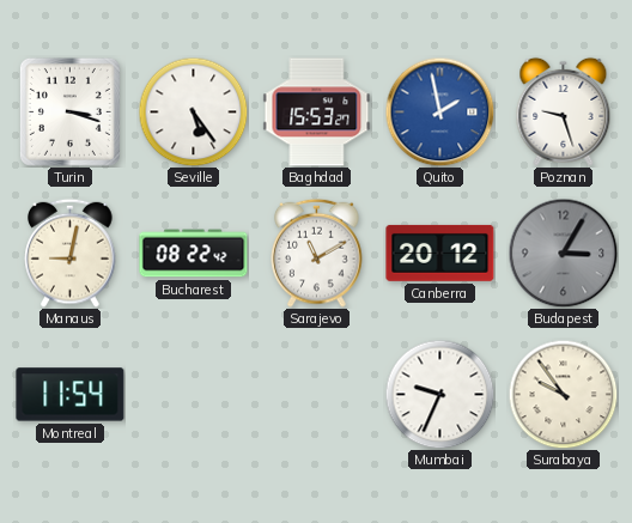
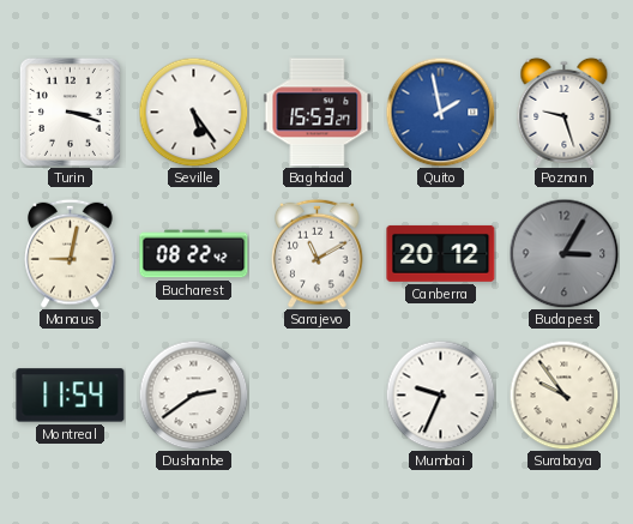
Dushanbe: none -> 2:39
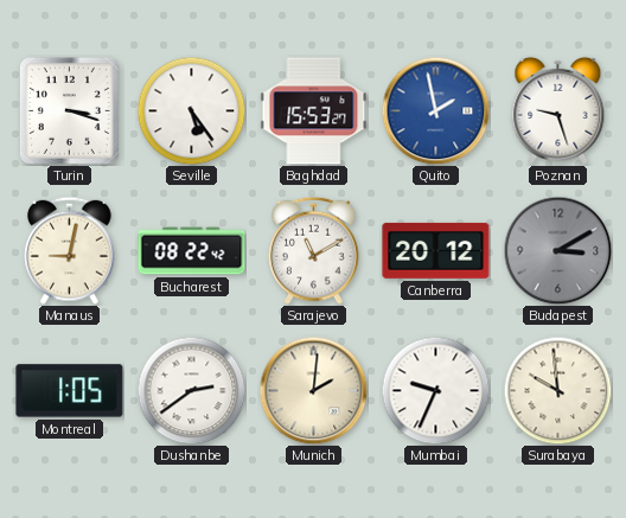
Budapest: 3:05 -> 3:10
Montreal: 11:54 -> 1:05
Munich: none -> 2:01
Surabaya: 9:54 -> 9:59
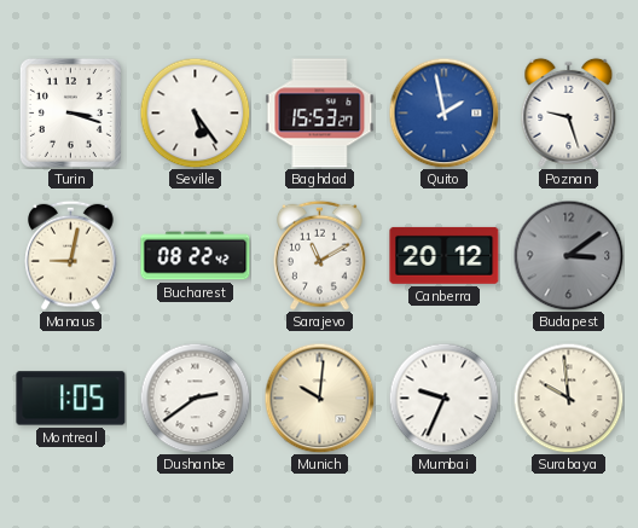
Budapest: 3:10 -> 3:09
Munich: 2:01 -> 10:01
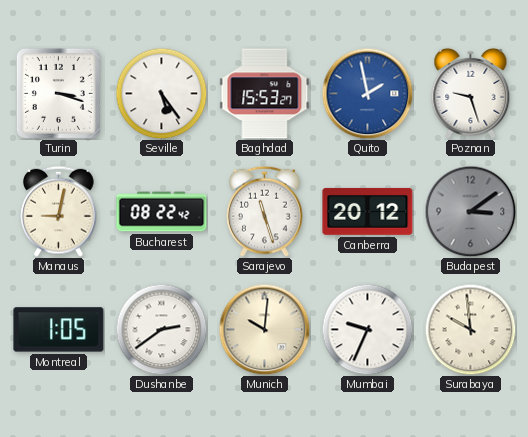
Sarajevo: 11:10 -> 11:27
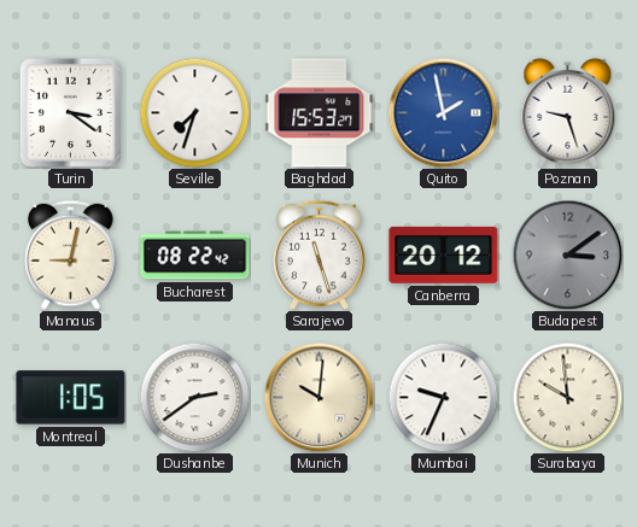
Turin: 3:18 -> 3:21
Seville: 5:24 -> 7:33
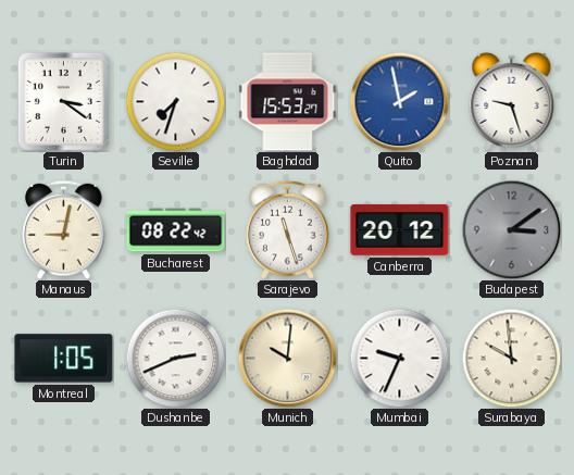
Dushanbe: 2:39 -> 2:41
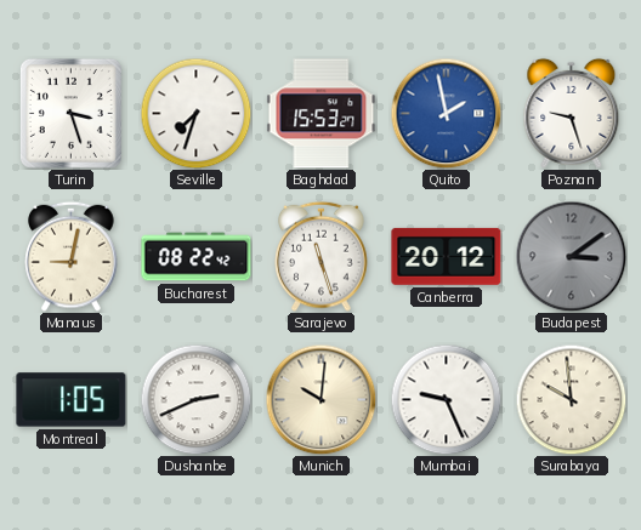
Turin: 3:21 -> 3:27
Mumbai: 9:34 -> 9:26
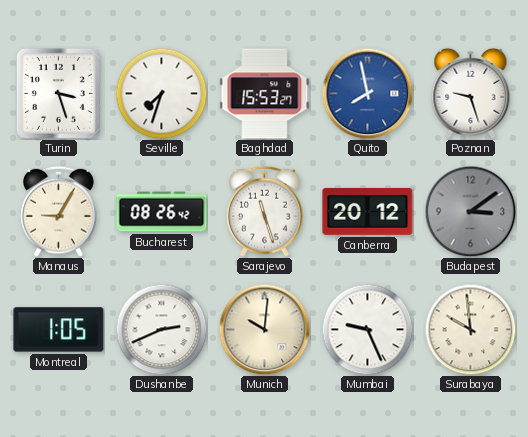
Quito: 1:58 -> 7:58
Manaus: 9:02 -> 9:05
Bucharest: 08:22 -> 08:26
